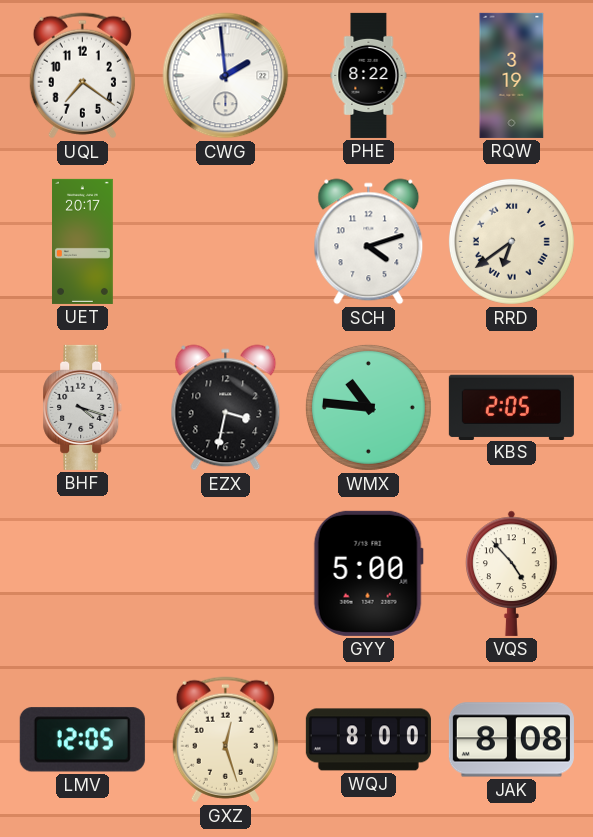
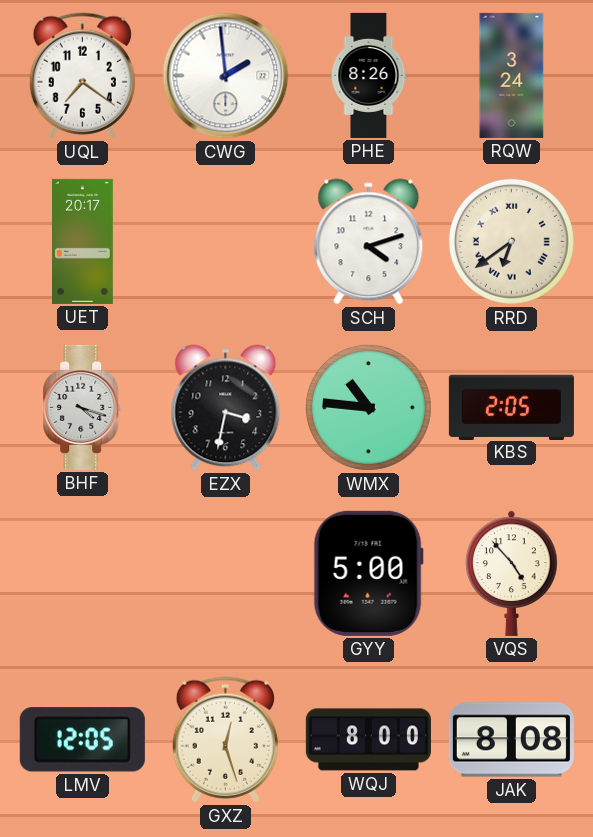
PHE: 8:22 -> 8:26
RQW: 3:19 -> 3:24
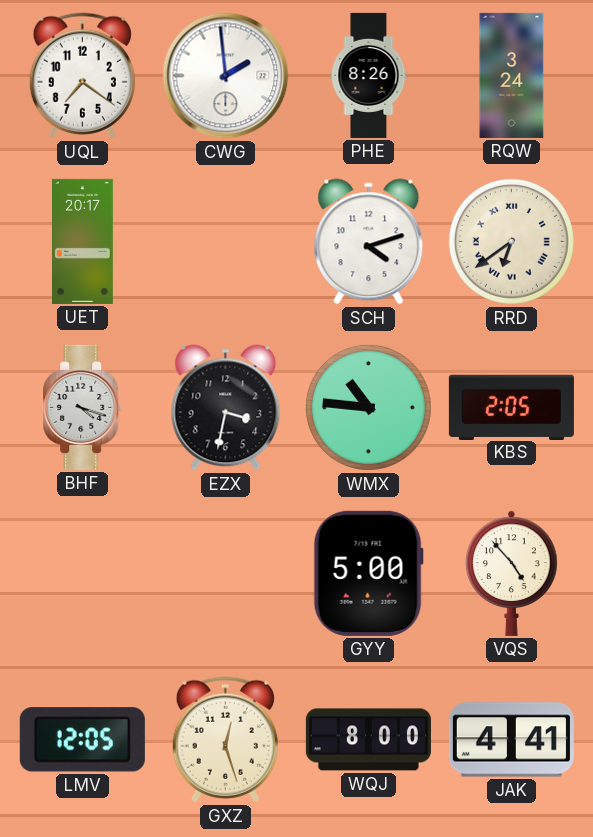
JAK: 8:08 -> 4:41
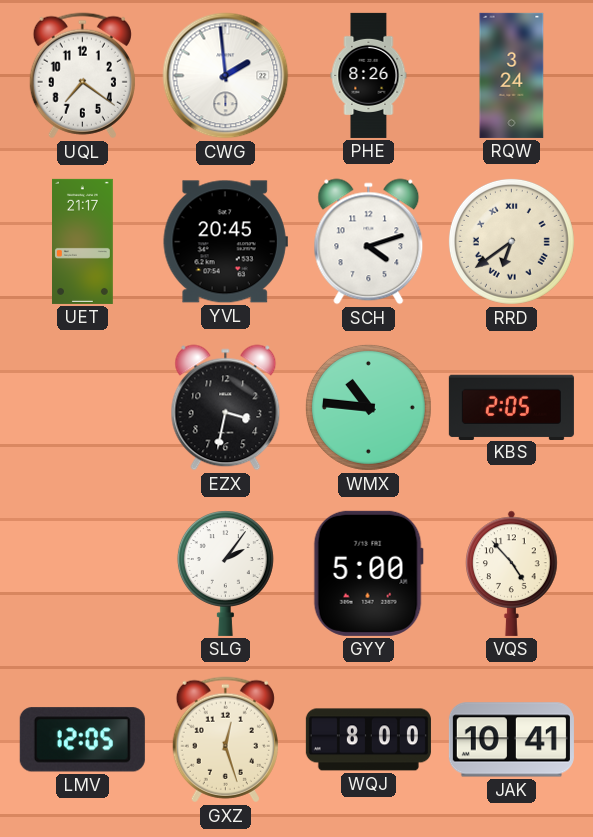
UET: 20:17 -> 21:17
YVL: none -> 20:45
BHF: 4:18 -> none
SLG: none -> 2:06
JAK: 4:41 -> 10:41
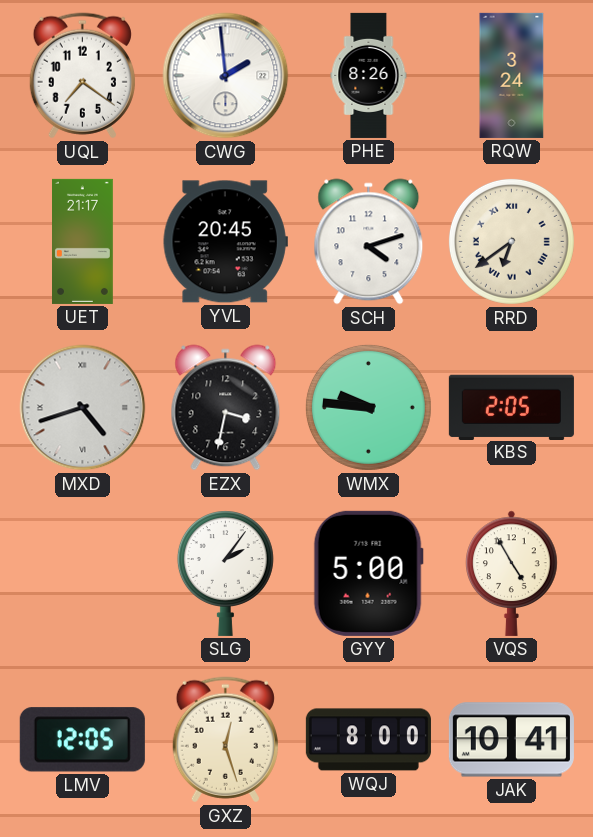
MXD: none -> 4:42
WMX: 10:46 -> 9:46
VQS: 4:53 -> 4:55
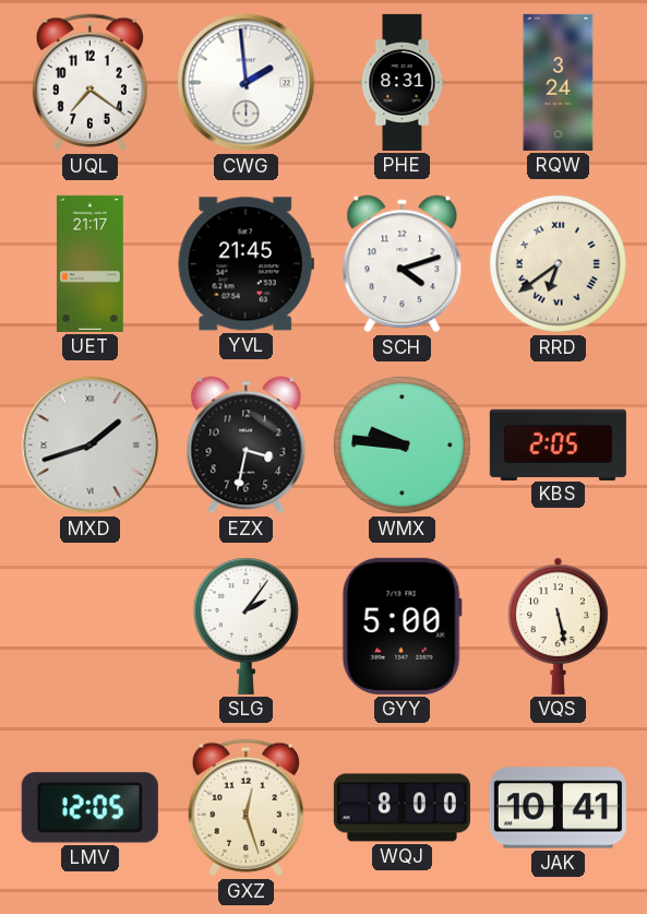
PHE: 8:26 -> 8:31
YVL: 20:45 -> 21:45
MXD: 4:42 -> 1:42
VQS: 4:55 -> 5:28
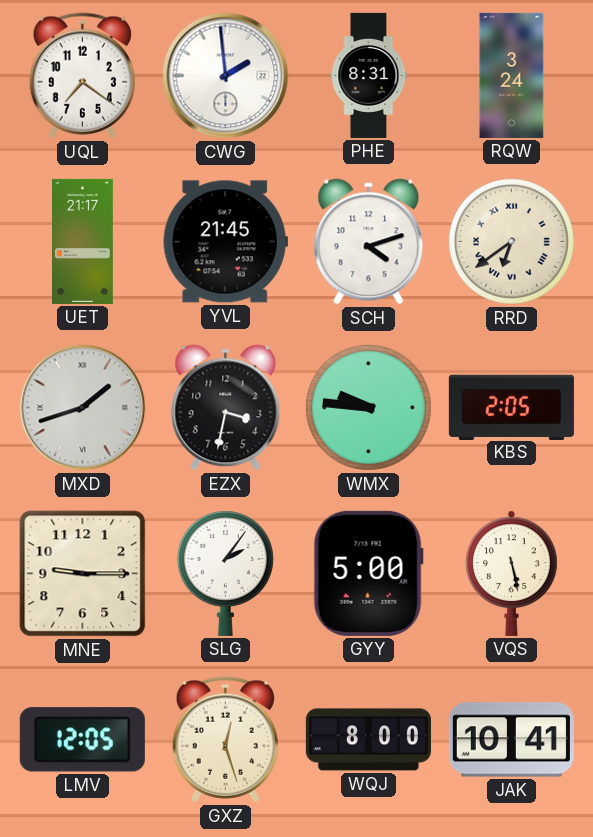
MNE: none -> 9:15
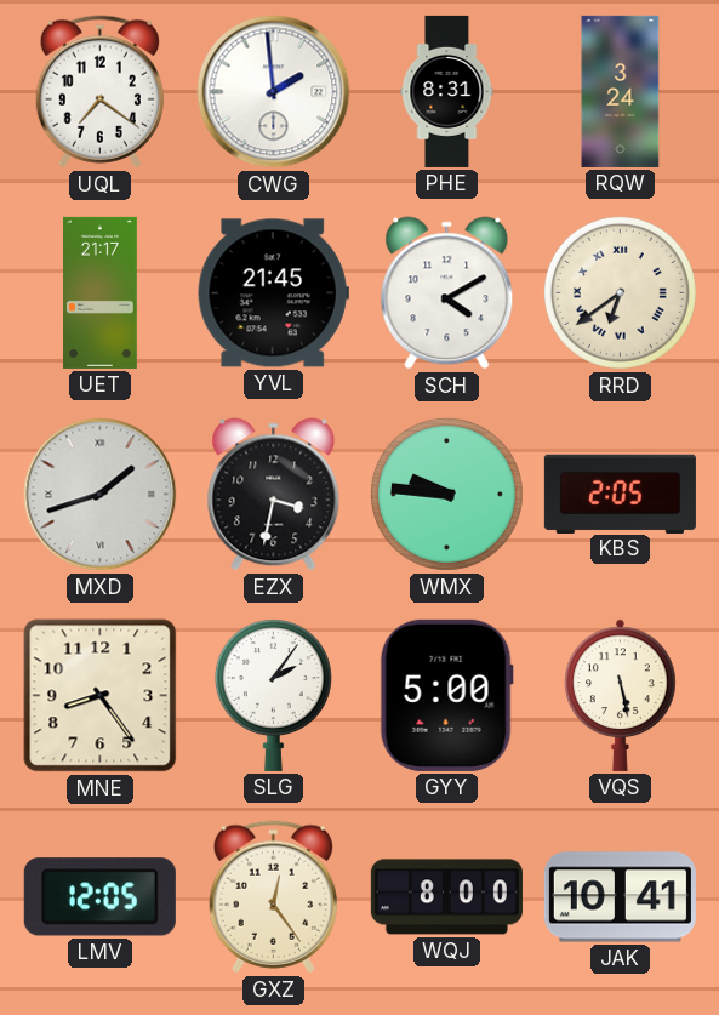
SCH: 4:12 -> 4:10
MNE: 9:15 -> 8:24
GXZ: 12:27 -> 12:24
